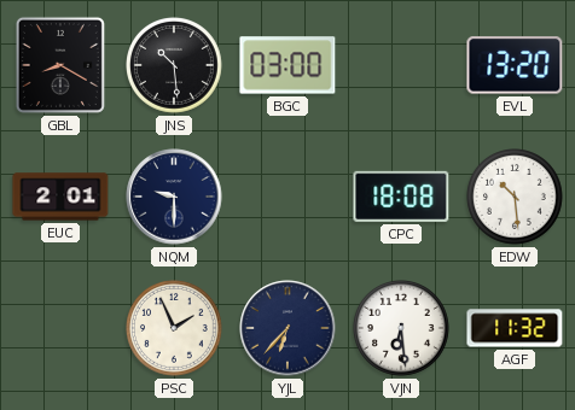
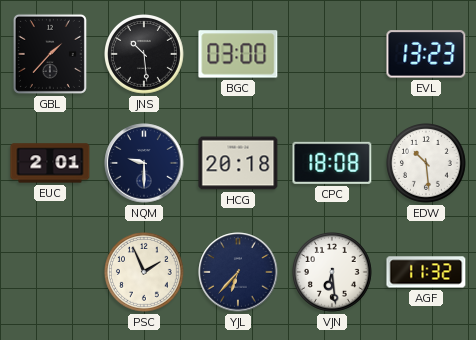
GBL: 8:20 -> 1:37
EVL: 13:20 -> 13:23
HCG: none -> 20:18
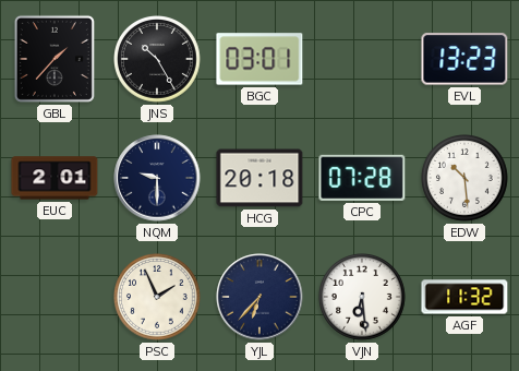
JNS: 10:29 -> 10:25
BGC: 03:00 -> 03:01
CPC: 18:08 -> 07:28
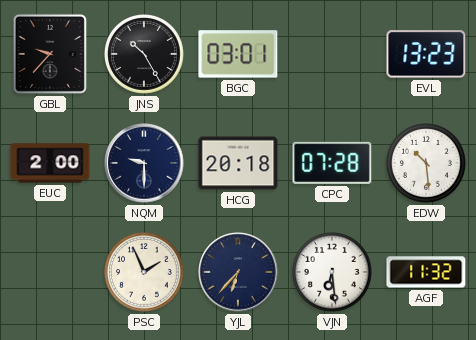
GBL: 1:37 -> 9:37
EUC: 2:01 -> 2:00
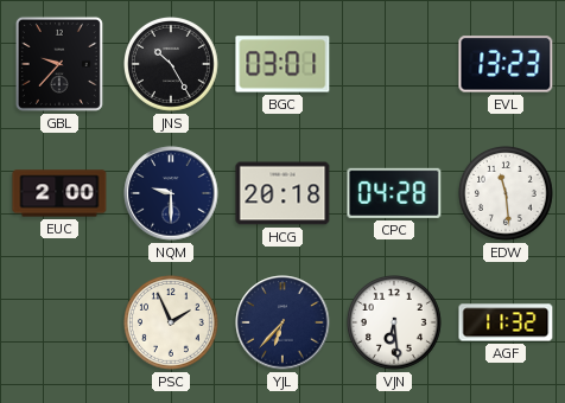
CPC: 07:28 -> 04:28
EDW: 10:29 -> 11:29
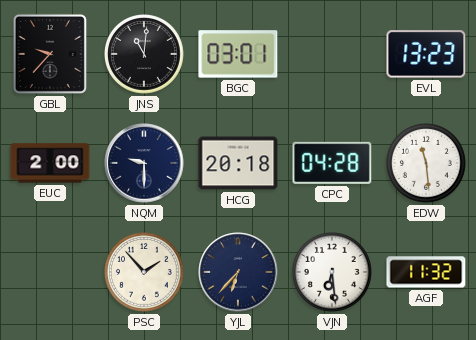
JNS: 10:25 -> 11:01
PSC: 1:56 -> 1:53
